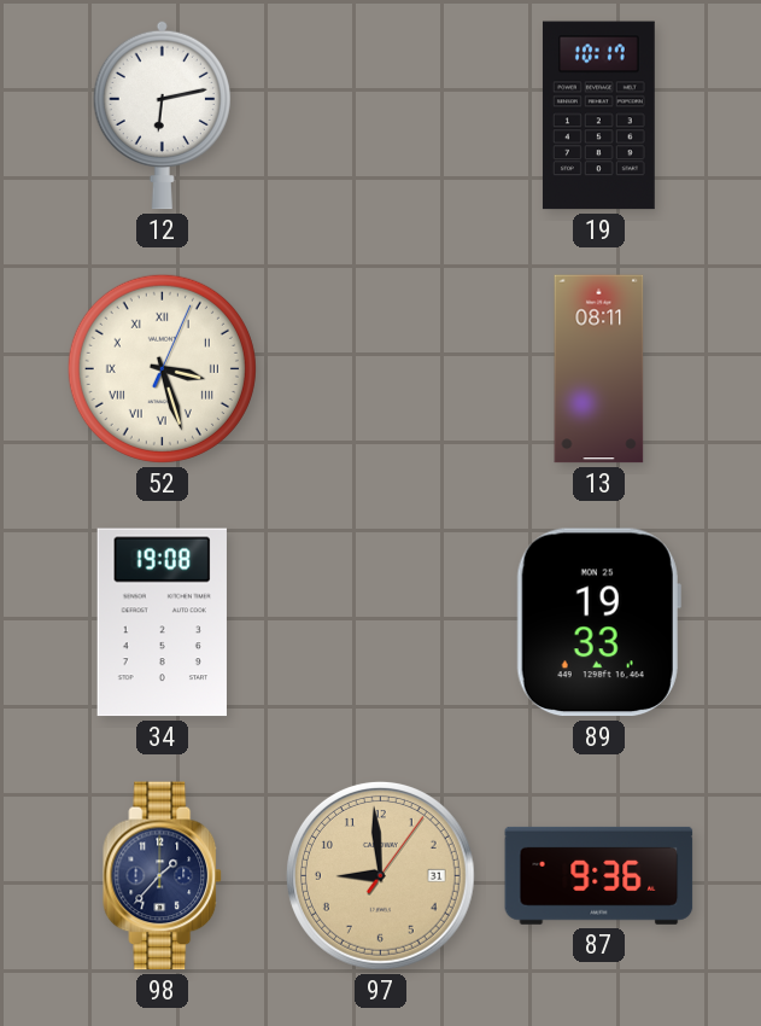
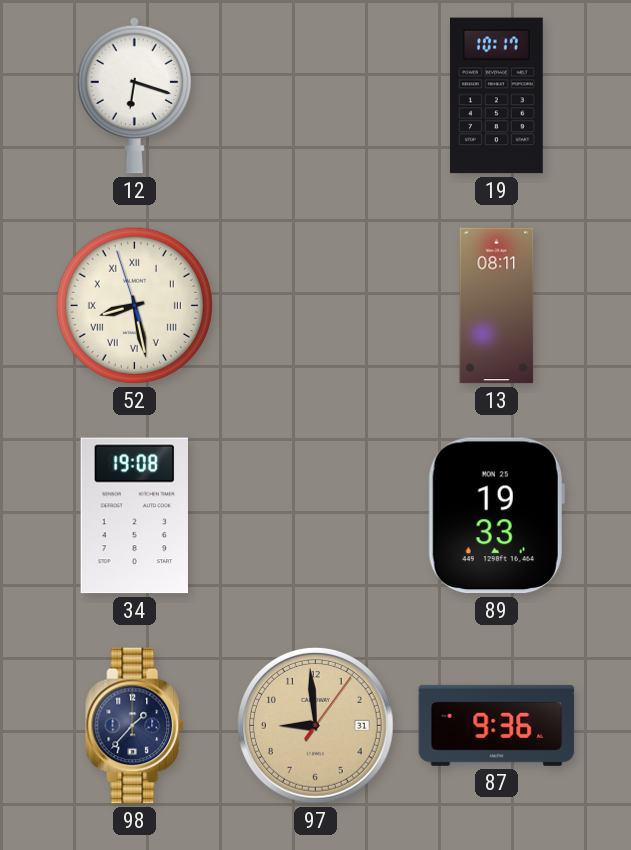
12: 6:13 -> 6:18
52: 3:27 -> 8:27
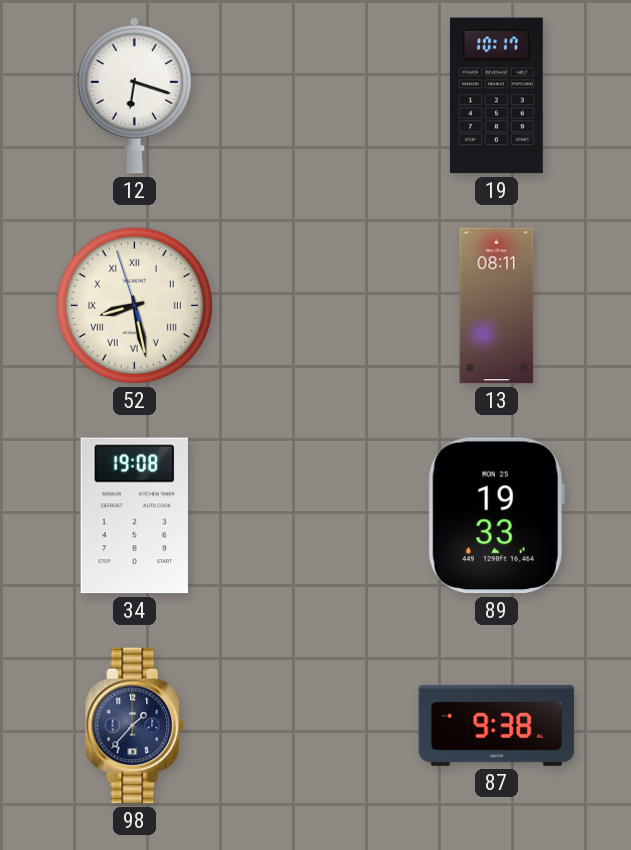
97: 8:59 -> none
87: 9:36 -> 9:38
